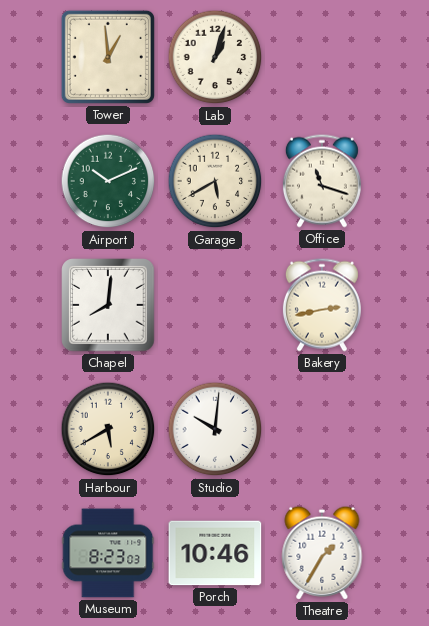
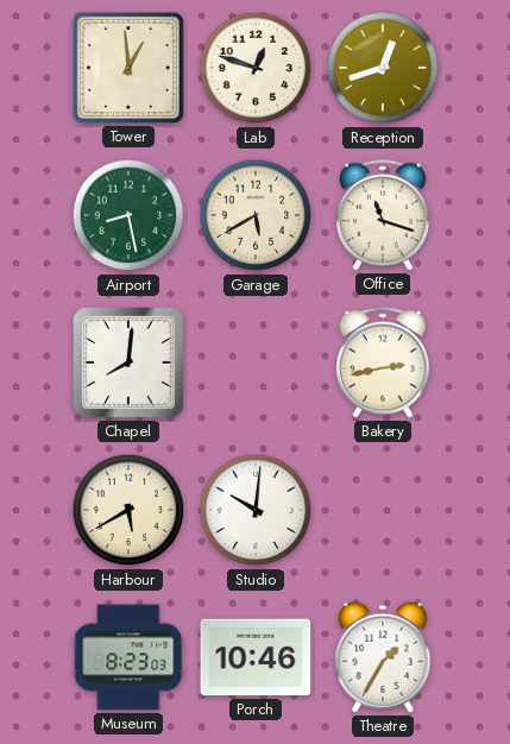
Lab: 1:03 -> 12:48
Reception: none -> 12:42
Airport: 10:11 -> 8:28
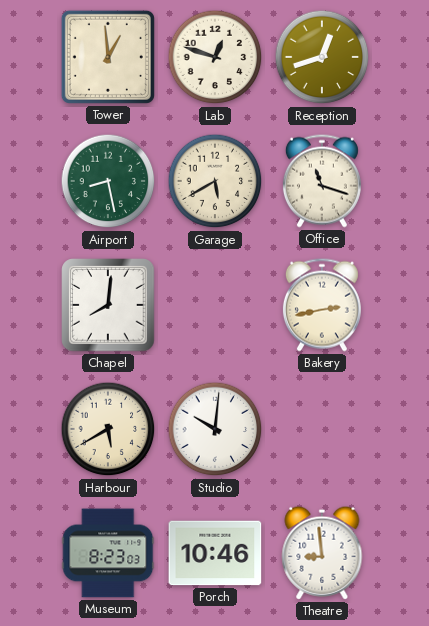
Theatre: 1:35 -> 8:59
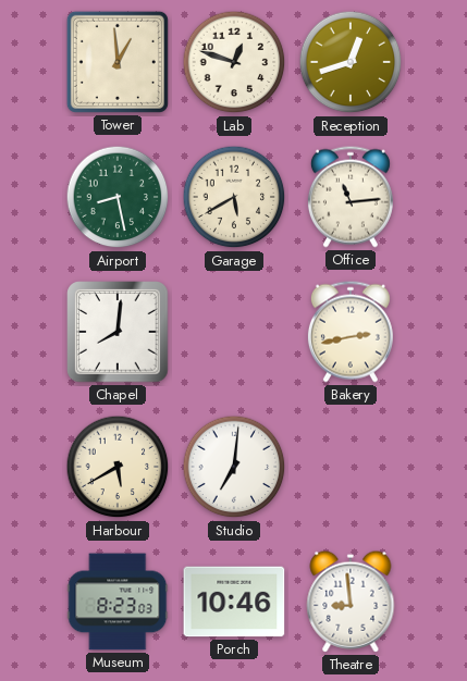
Office: 11:18 -> 11:14
Studio: 10:01 -> 7:01
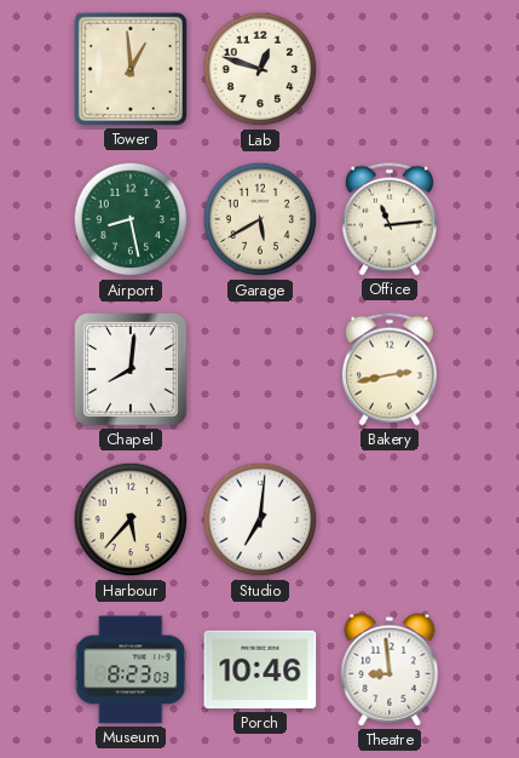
Reception: 12:42 -> none
Harbour: 5:40 -> 5:37
